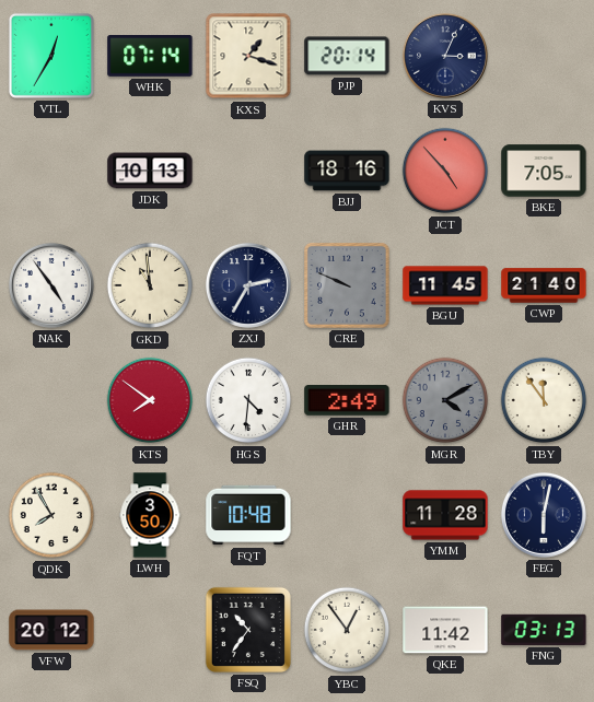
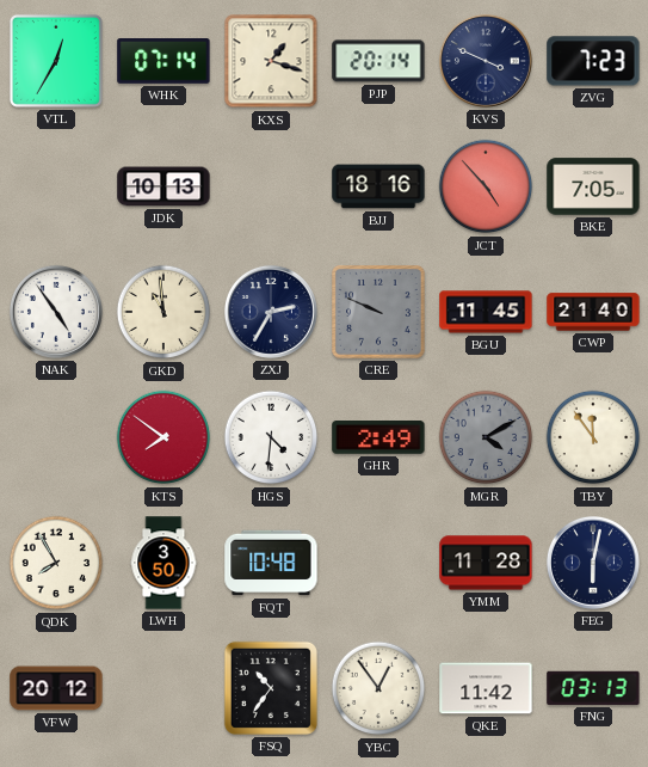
KVS: 3:04 -> 3:49
ZVG: none -> 7:23
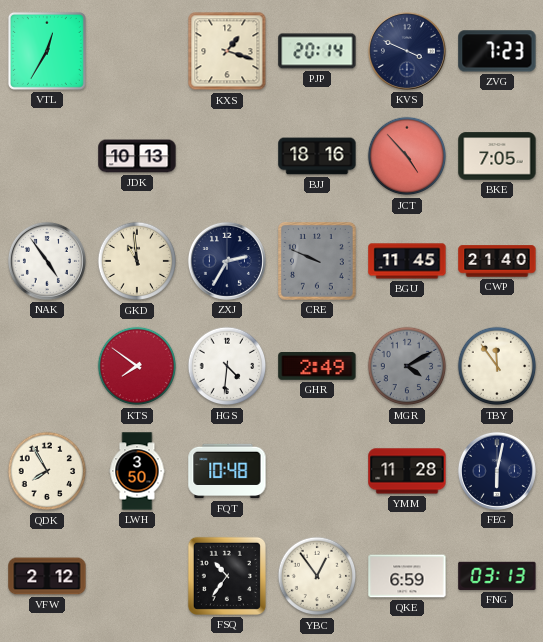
WHK: 07:14 -> none
VFW: 20:12 -> 2:12
QKE: 11:42 -> 6:59
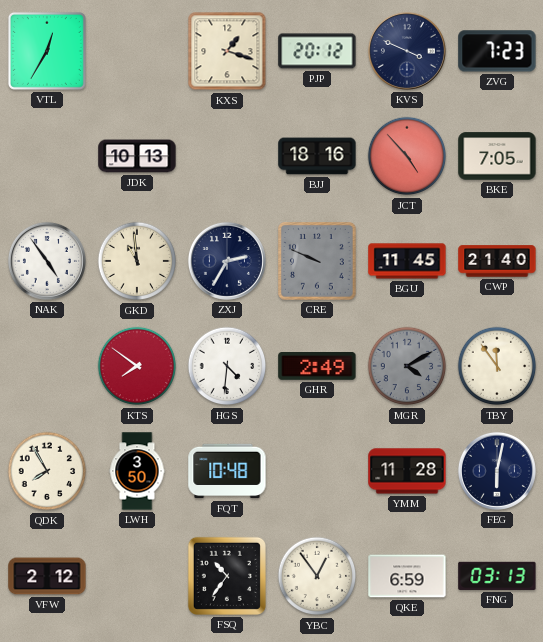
PJP: 20:14 -> 20:12
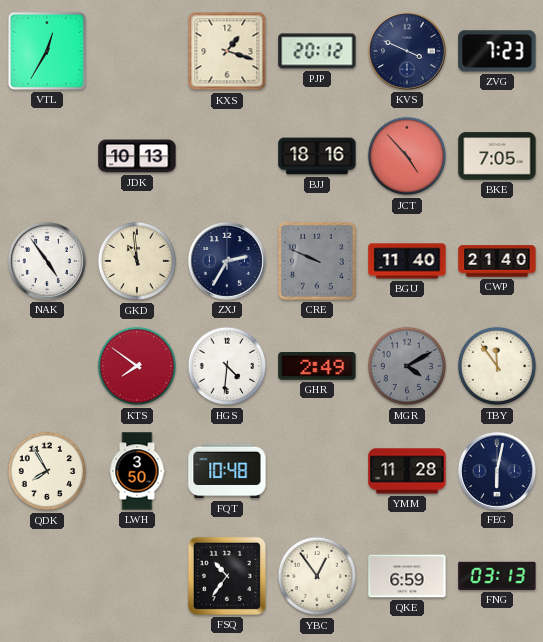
BGU: 11:45 -> 11:40
VFW: 2:12 -> none
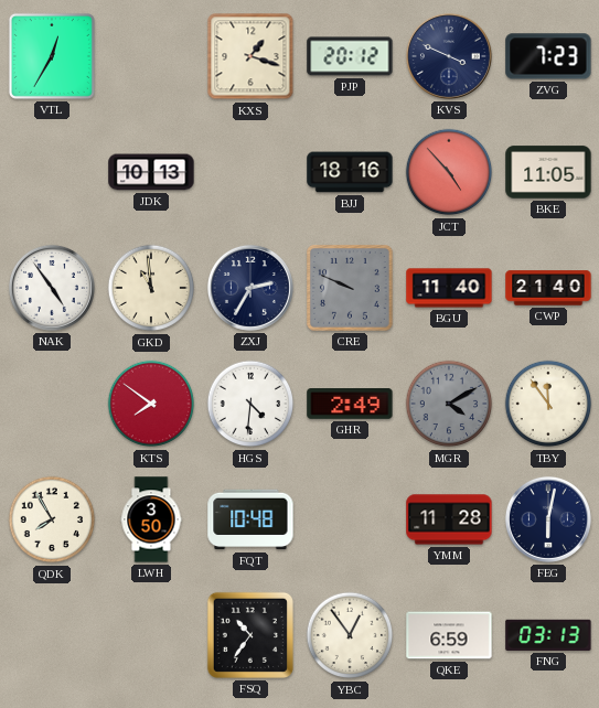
BKE: 7:05 -> 11:05
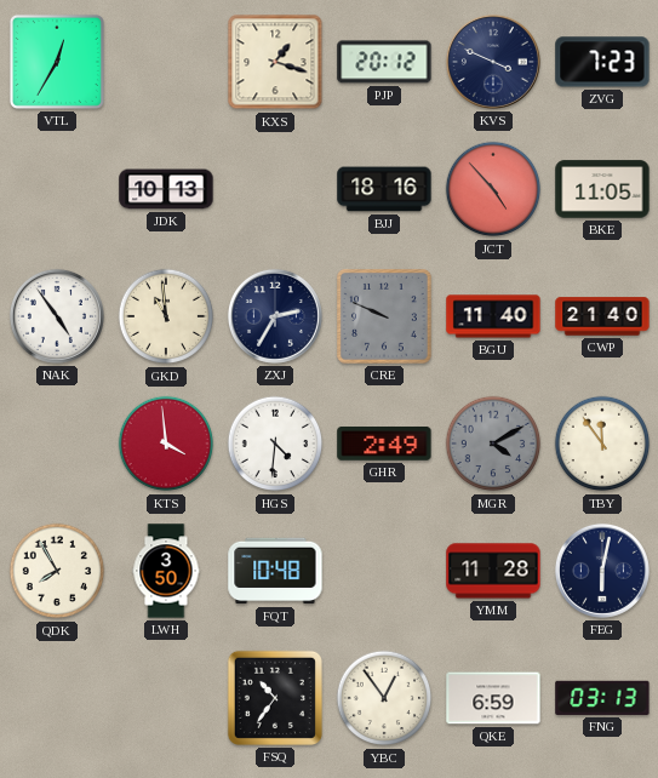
KTS: 7:51 -> 3:59
